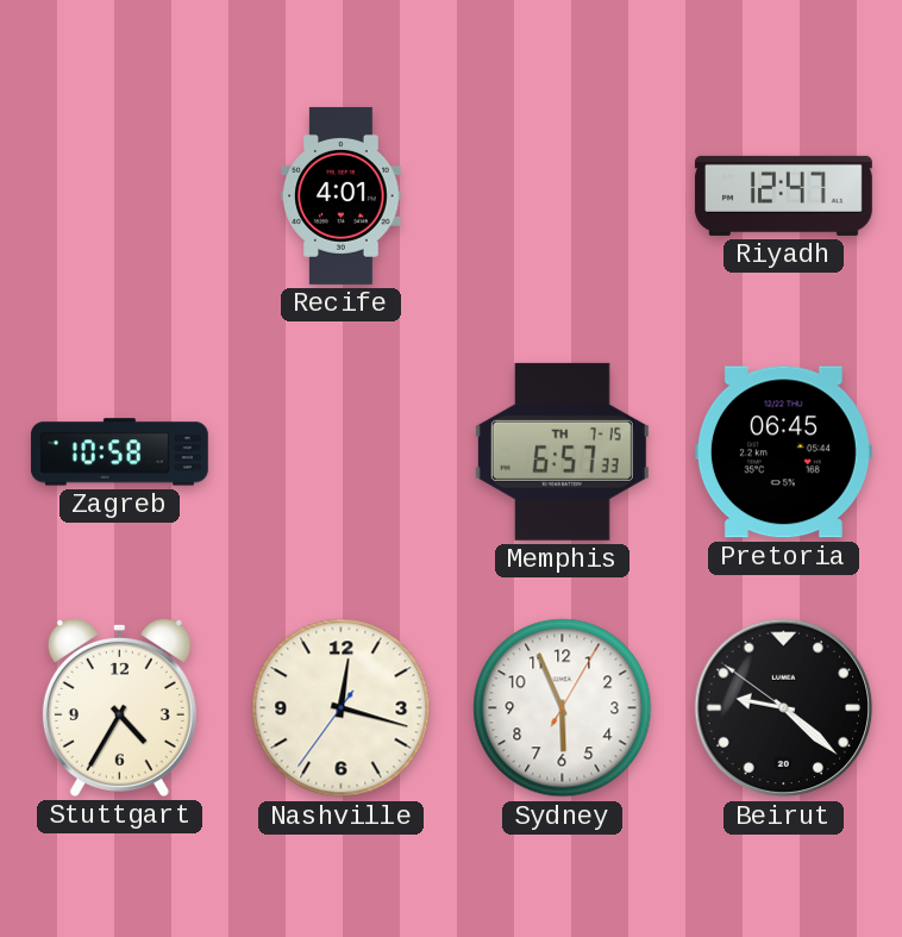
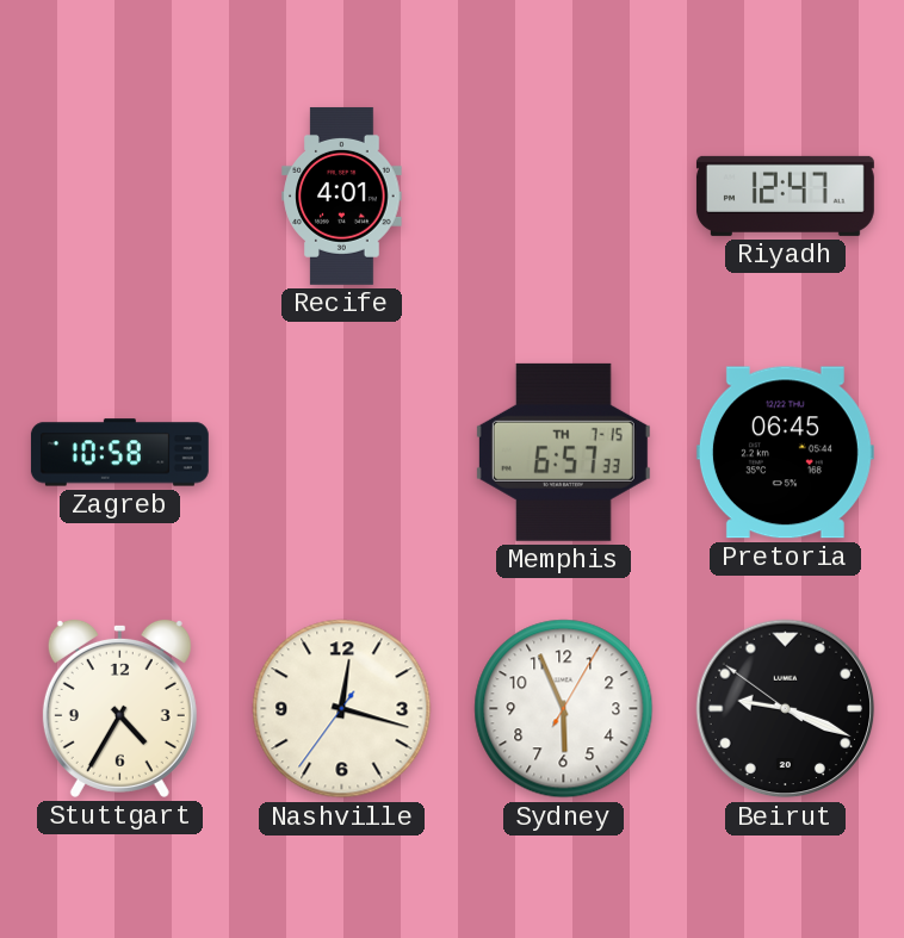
Beirut: 9:21 -> 9:18
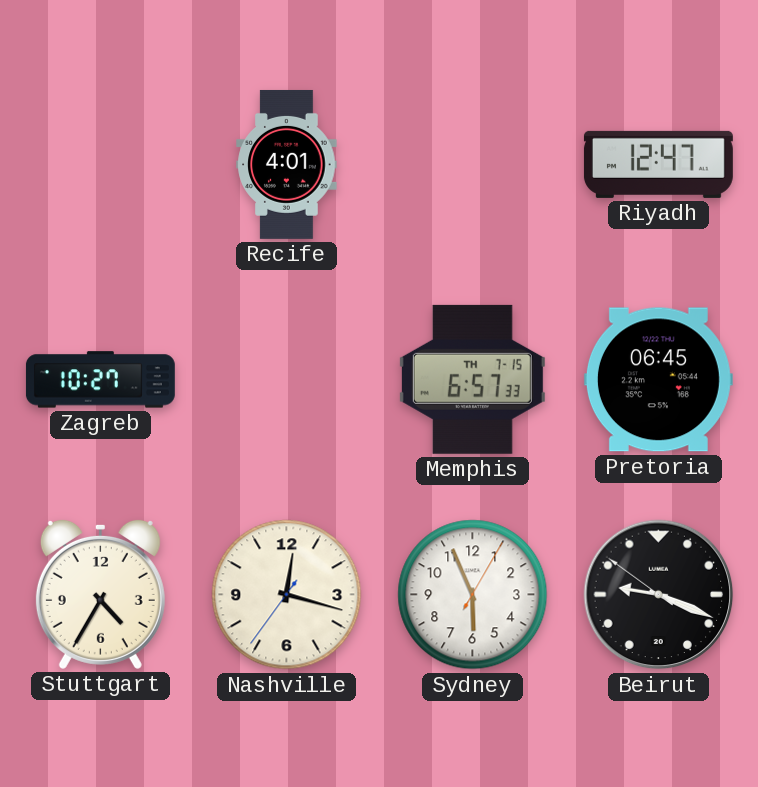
Zagreb: 10:58 -> 10:27
